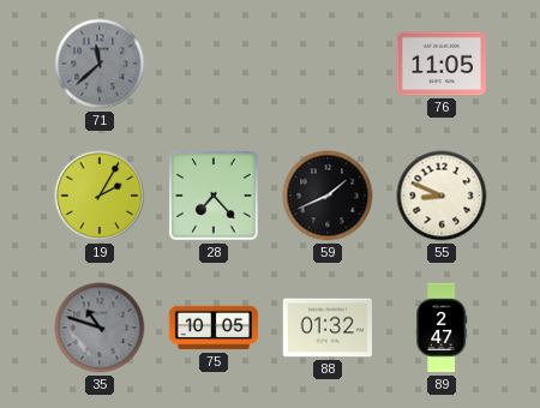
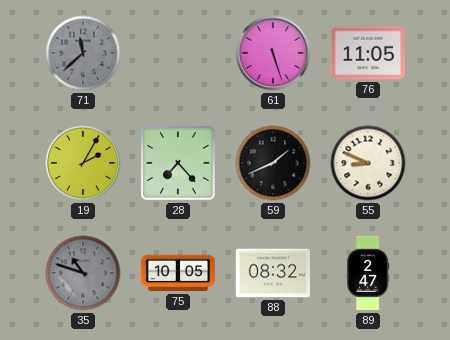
61: none -> 5:27
88: 01:32 -> 08:32
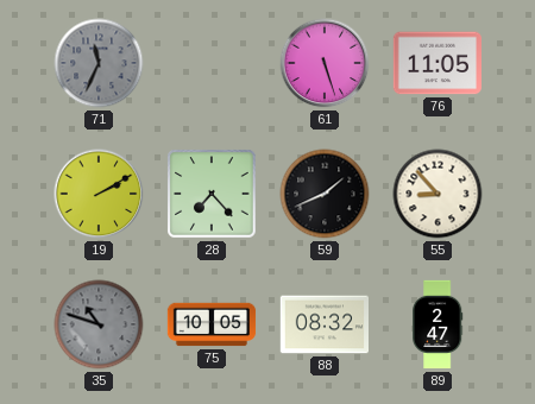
71: 11:38 -> 11:34
19: 2:05 -> 2:10
55: 8:49 -> 8:53
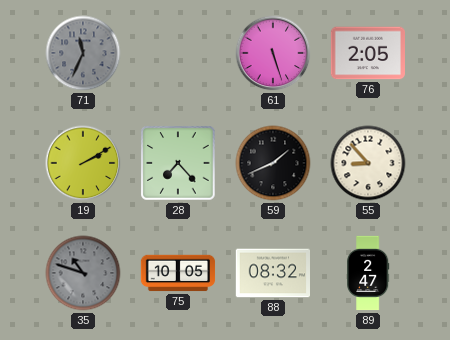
76: 11:05 -> 2:05
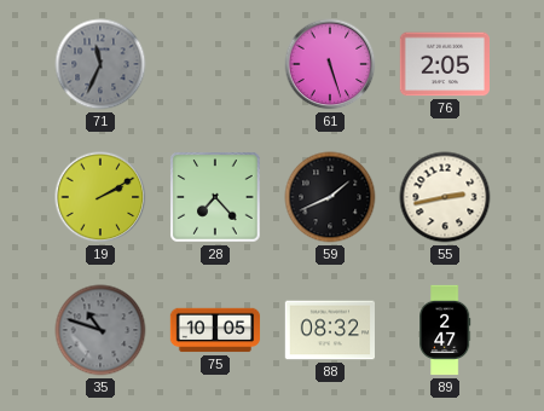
55: 8:53 -> 2:43
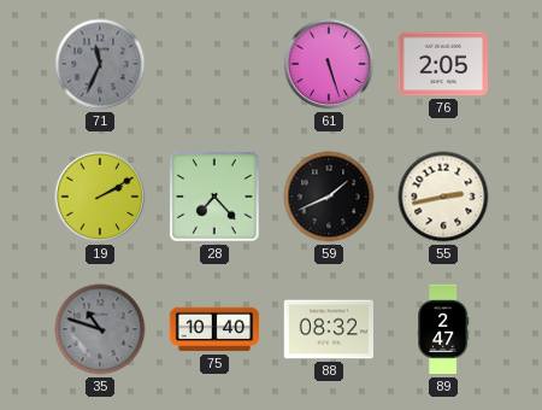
75: 10:05 -> 10:40
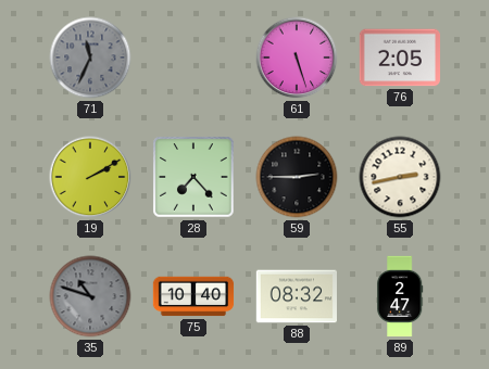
59: 1:41 -> 2:45
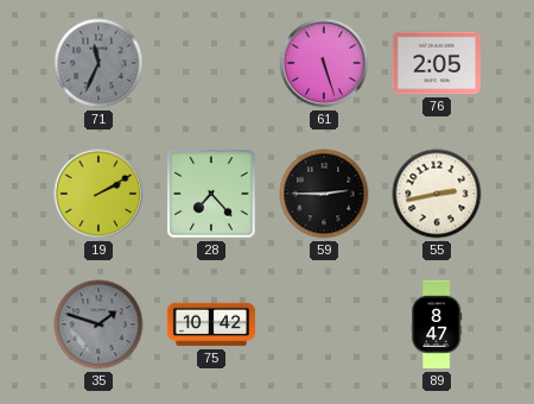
35: 10:48 -> 1:48
75: 10:40 -> 10:42
88: 08:32 -> none
89: 2:47 -> 8:47
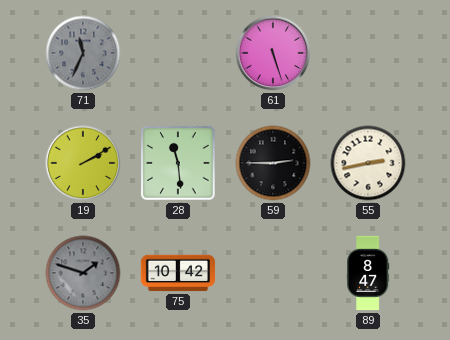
76: 2:05 -> none
28: 7:23 -> 11:29
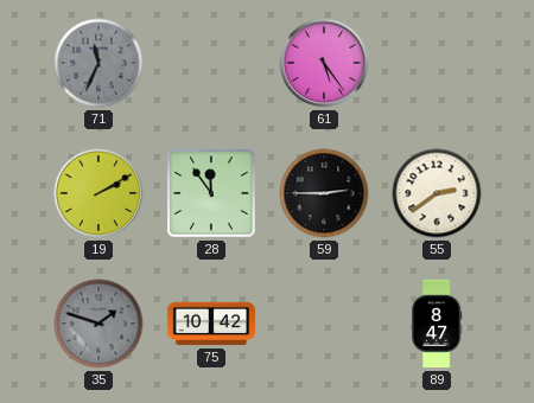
61: 5:27 -> 5:24
28: 11:29 -> 11:54
55: 2:43 -> 2:39
